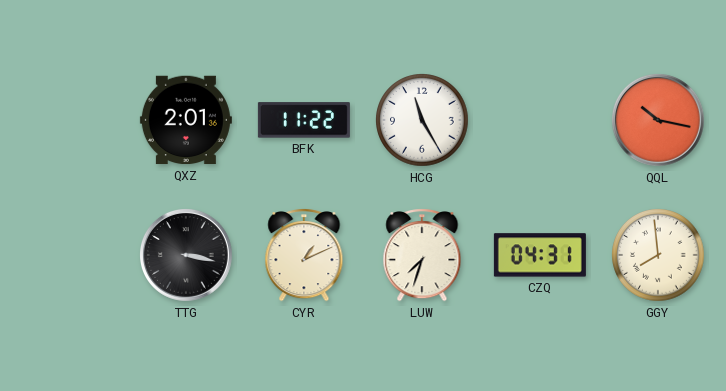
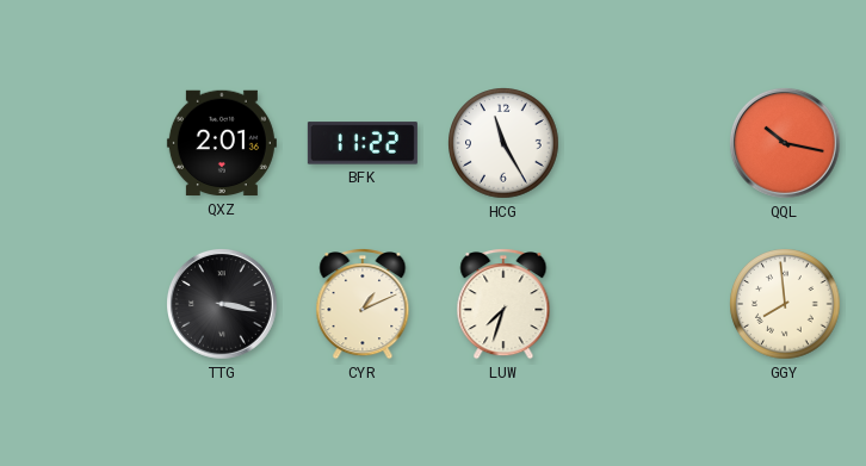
CZQ: 04:31 -> none
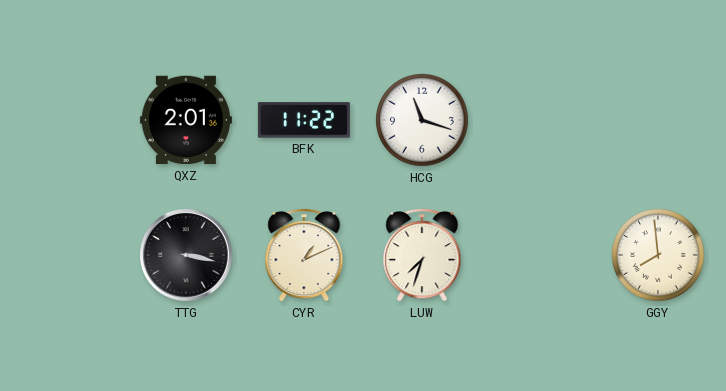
HCG: 11:25 -> 11:18
QQL: 10:17 -> none
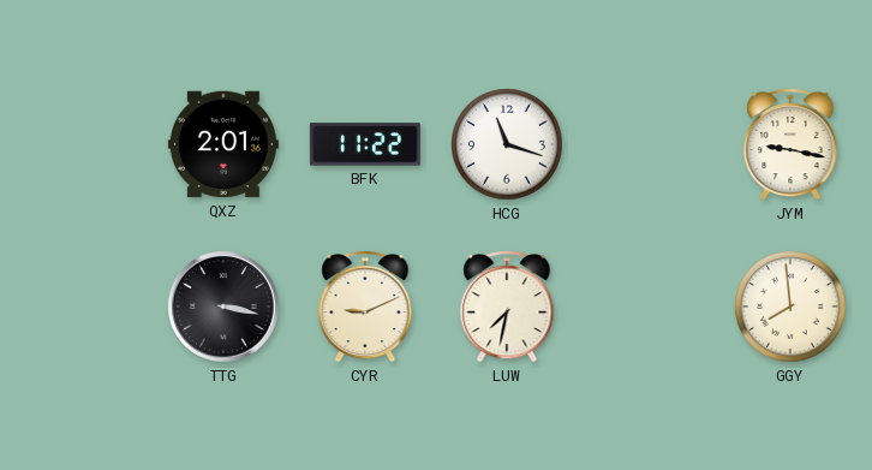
JYM: none -> 9:17
CYR: 1:11 -> 9:11
LUW: 7:33 -> 7:32
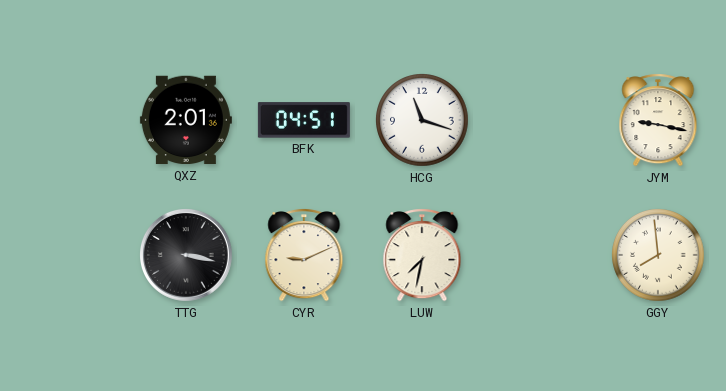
BFK: 11:22 -> 04:51
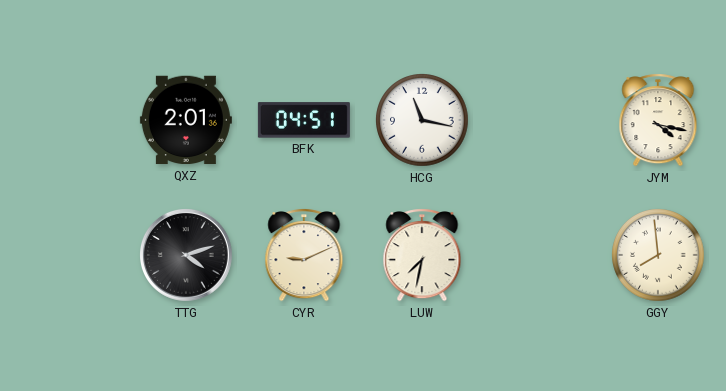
HCG: 11:18 -> 11:17
JYM: 9:17 -> 4:17
TTG: 3:17 -> 4:12
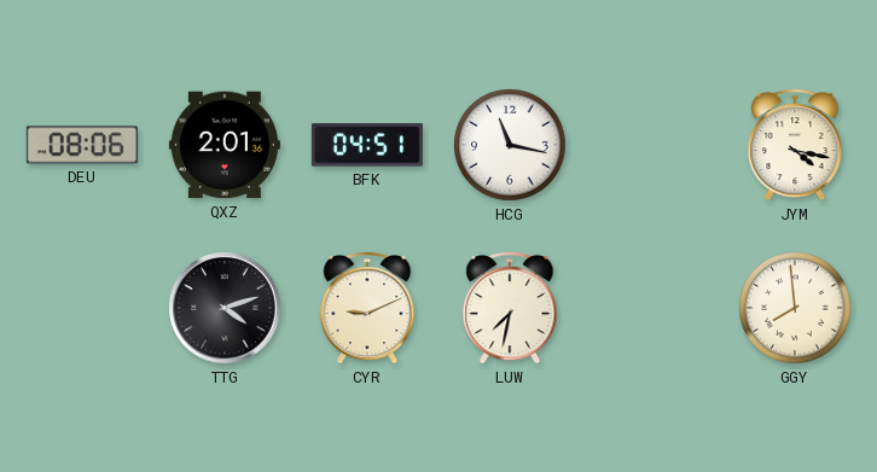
DEU: none -> 08:06
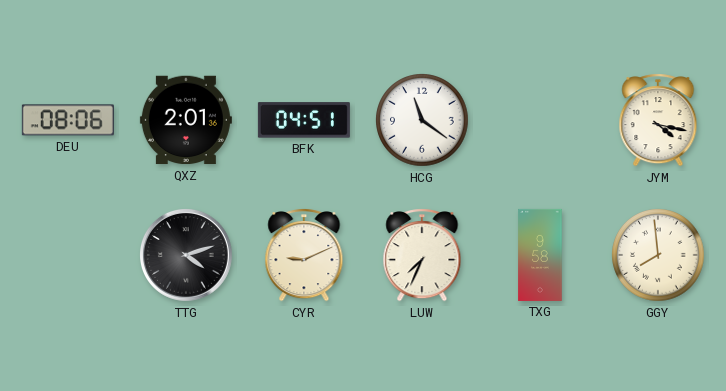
HCG: 11:17 -> 11:21
LUW: 7:32 -> 7:34
TXG: none -> 9:58
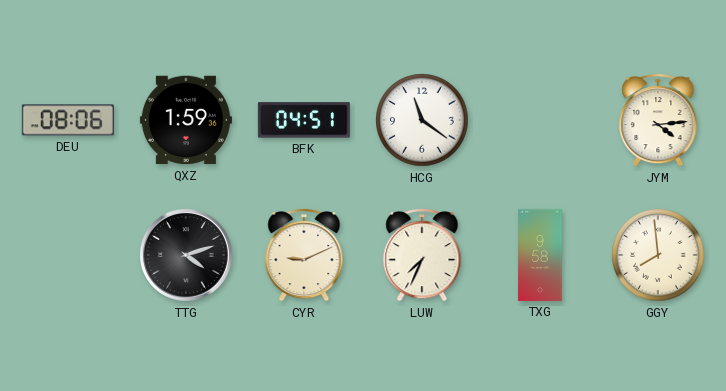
QXZ: 2:01 -> 1:59
JYM: 4:17 -> 4:14
